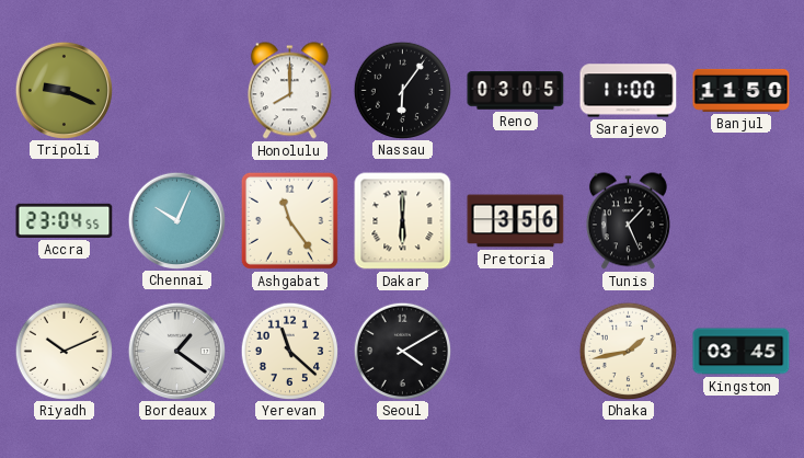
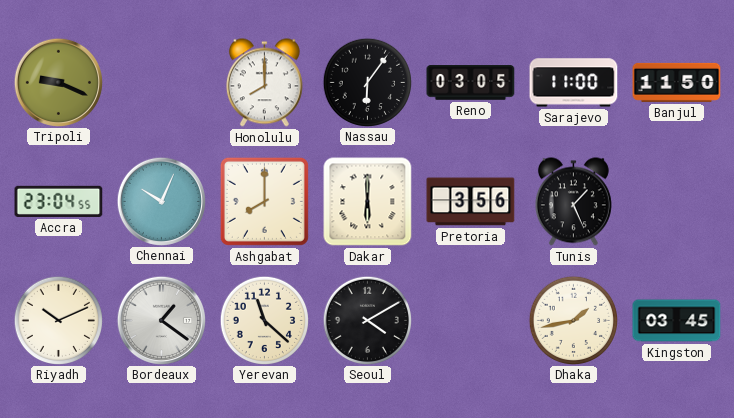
Ashgabat: 11:24 -> 8:00
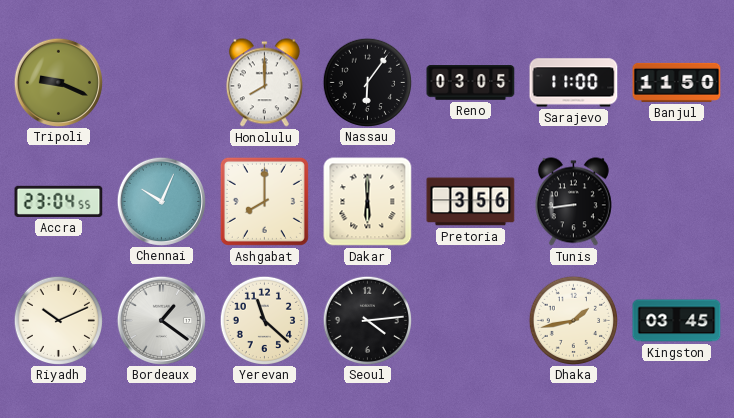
Tunis: 1:26 -> 8:44
Seoul: 4:10 -> 4:14
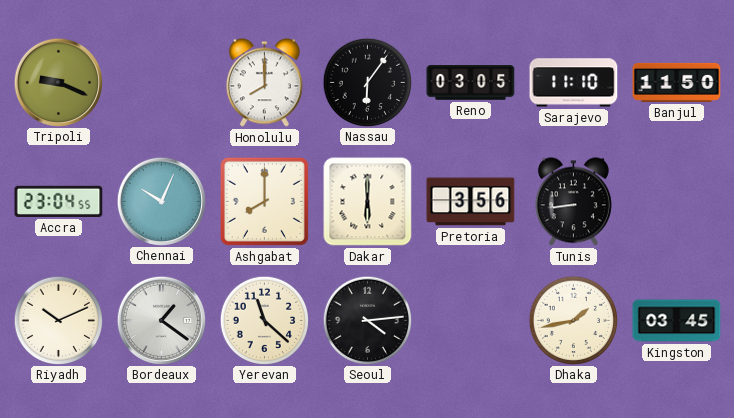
Sarajevo: 11:00 -> 11:10
